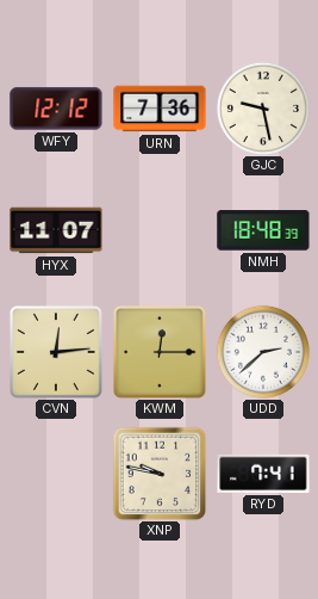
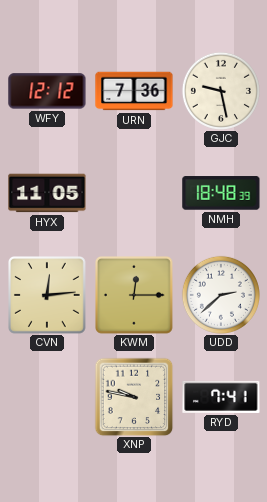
HYX: 11:07 -> 11:05
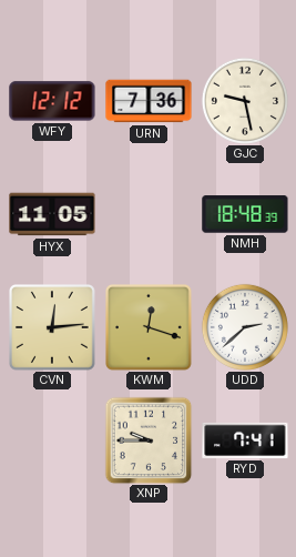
KWM: 12:15 -> 12:18
XNP: 9:47 -> 9:45
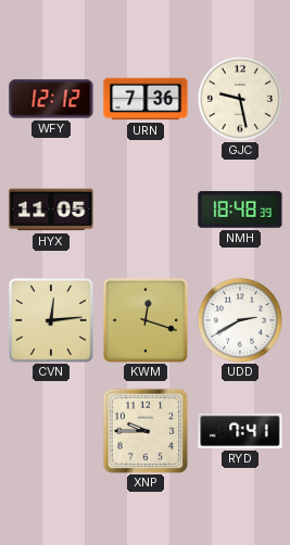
UDD: 2:38 -> 2:40
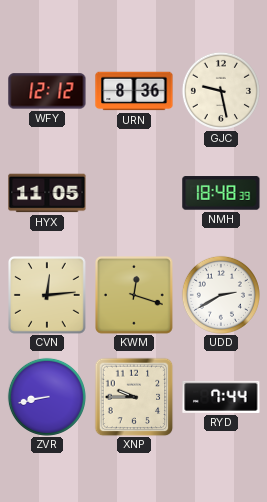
URN: 7:36 -> 8:36
ZVR: none -> 8:43
RYD: 7:41 -> 7:44
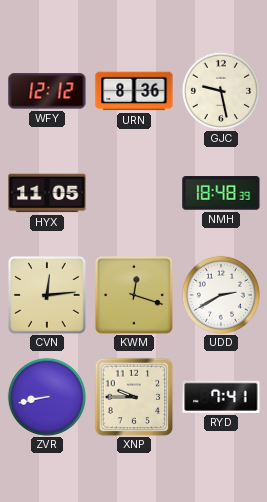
RYD: 7:44 -> 7:41
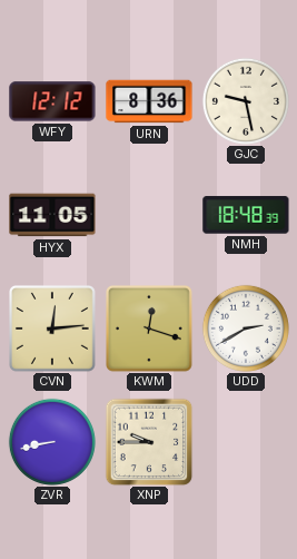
RYD: 7:41 -> none
